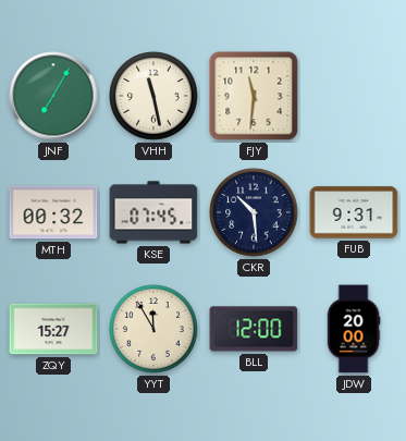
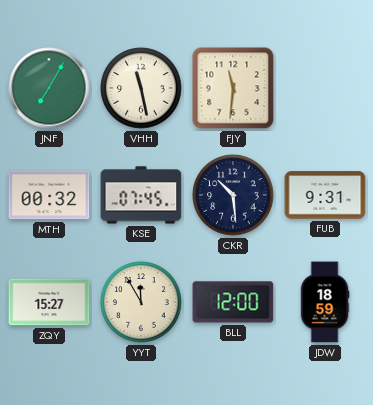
JDW: 20:00 -> 18:59
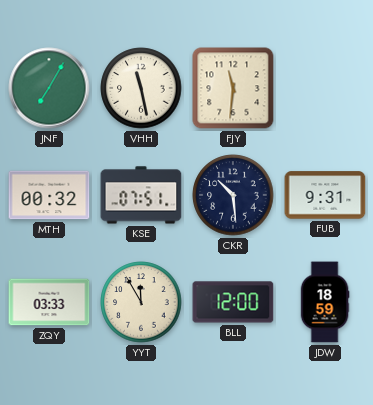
KSE: 07:45 -> 07:51
ZQY: 15:27 -> 03:33
